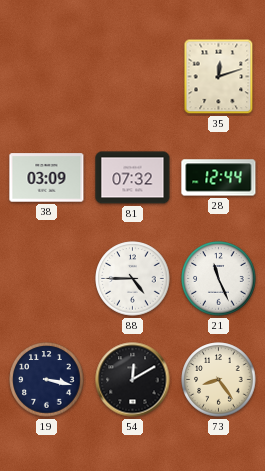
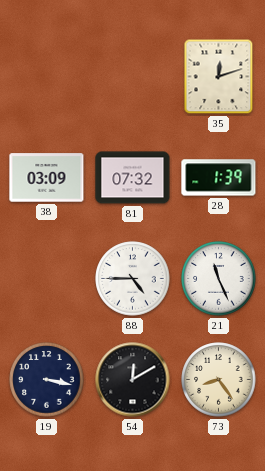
28: 12:44 -> 1:39
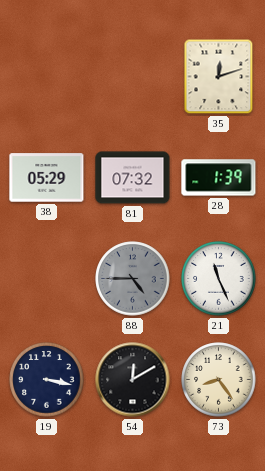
38: 03:09 -> 05:29
88 dial: white -> grey
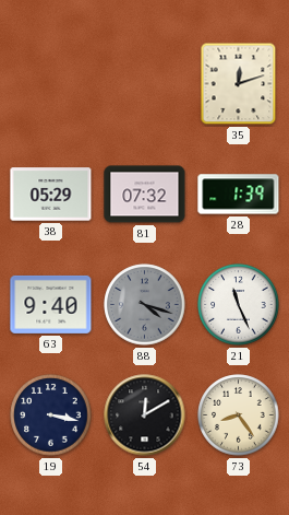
63: none -> 9:40
88: 4:45 -> 4:18
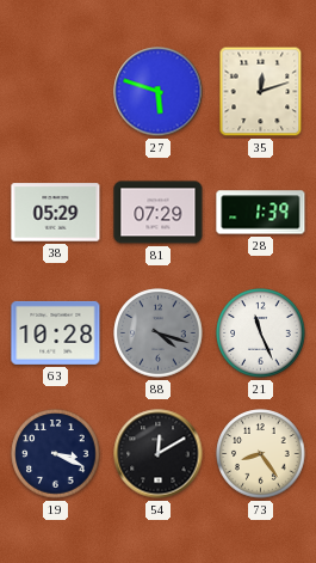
27: none -> 5:48
81: 07:32 -> 07:29
63: 9:40 -> 10:28
19: 3:17 -> 3:19
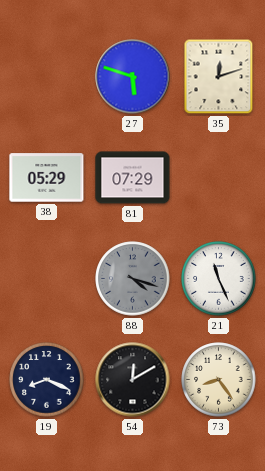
28: 1:39 -> none
63: 10:28 -> none
19: 3:19 -> 8:19
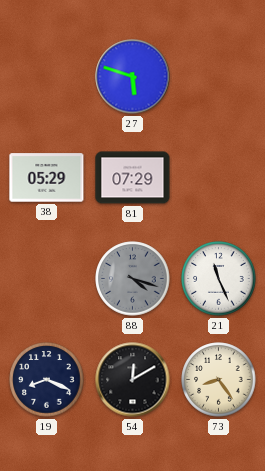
35: 12:12 -> none
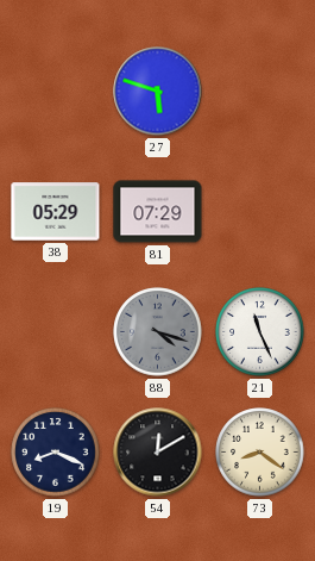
73: 8:24 -> 8:21
